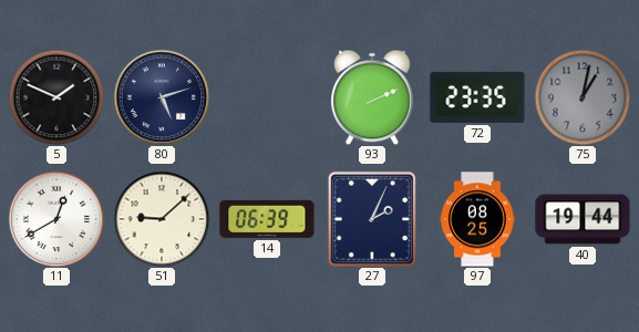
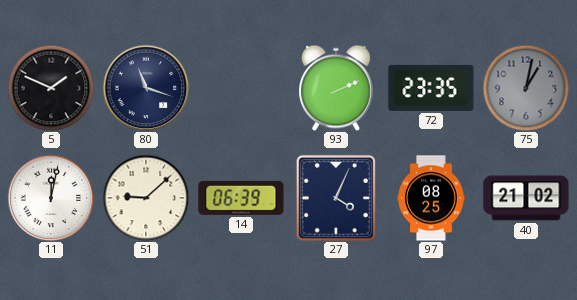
80: 5:12 -> 11:18
11: 12:40 -> 12:02
27: 2:04 -> 4:04
40: 19:44 -> 21:02
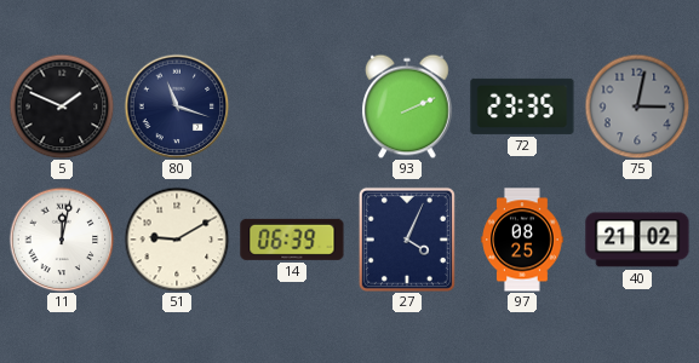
75: 1:02 -> 3:02
51: 9:08 -> 9:10
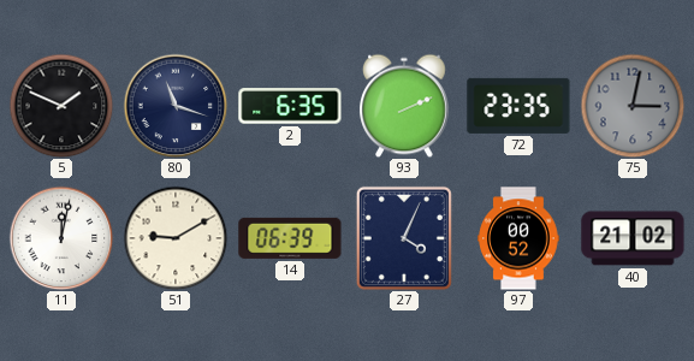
2: none -> 6:35
97: 08:25 -> 00:52
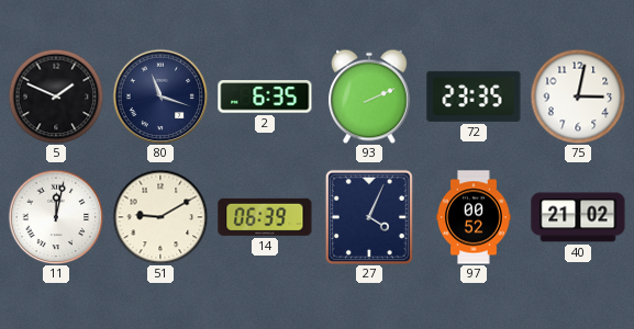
75 dial: grey -> white
